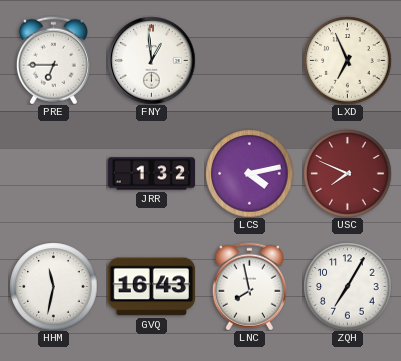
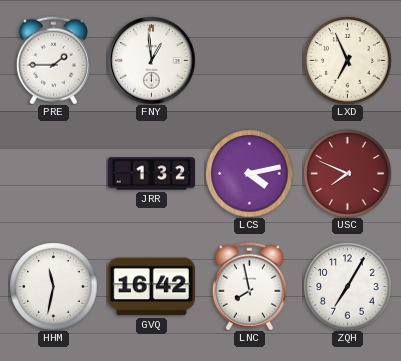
PRE: 6:45 -> 1:45
GVQ: 16:43 -> 16:42
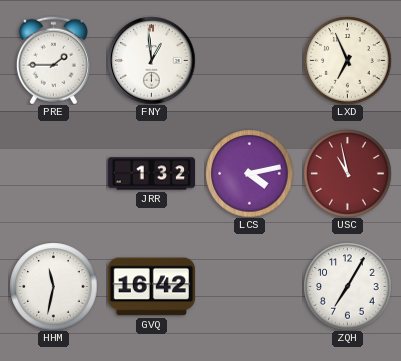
USC: 7:49 -> 10:58
LNC: 7:58 -> none
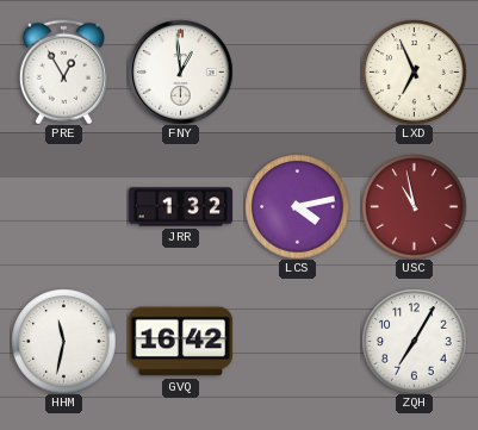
PRE: 1:45 -> 12:55
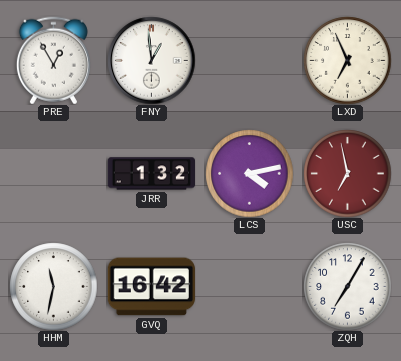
USC: 10:58 -> 6:58
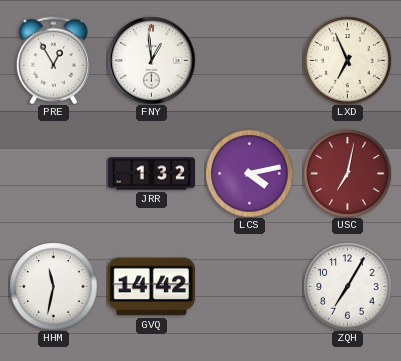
USC: 6:58 -> 7:02
GVQ: 16:42 -> 14:42
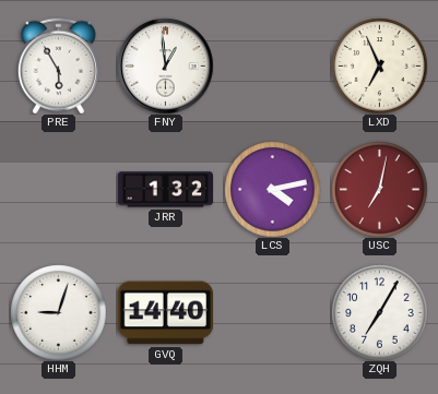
PRE: 12:55 -> 5:55
HHM: 11:32 -> 9:03
GVQ: 14:42 -> 14:40
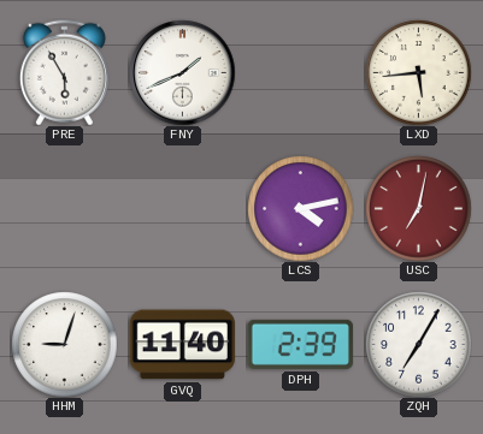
FNY: 12:59 -> 1:41
LXD: 6:56 -> 5:44
JRR: 1:32 -> none
GVQ: 14:40 -> 11:40
DPH: none -> 2:39
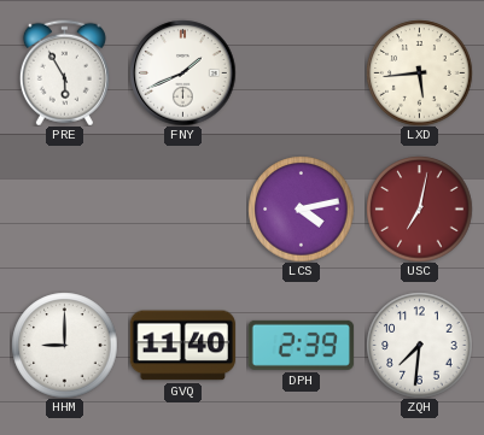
HHM: 9:03 -> 9:00
ZQH: 7:05 -> 7:31
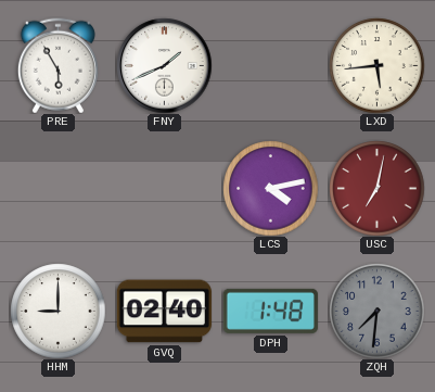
GVQ: 11:40 -> 02:40
DPH: 2:39 -> 1:48
ZQH dial: white -> grey
